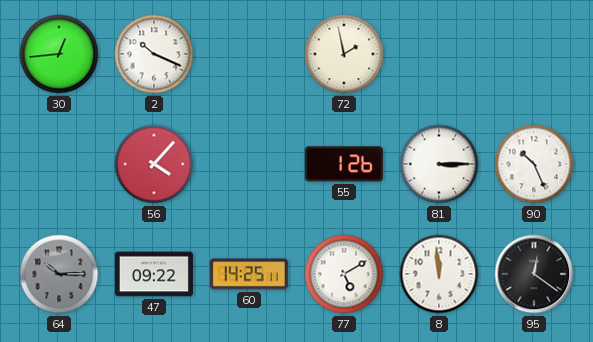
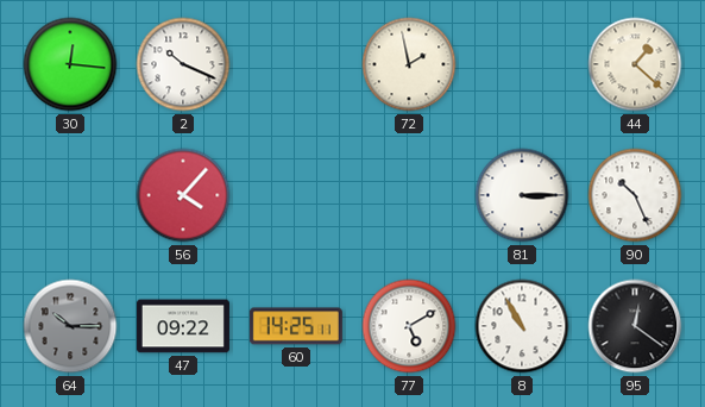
30: 12:44 -> 12:16
44: none -> 1:22
55: 1:26 -> none
8: 11:59 -> 10:55
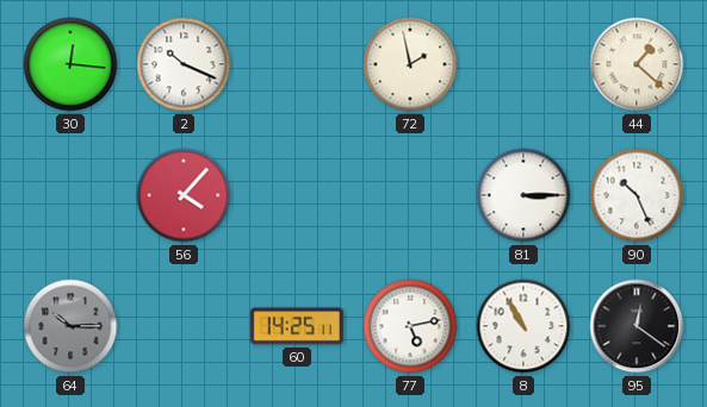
47: 09:22 -> none
77: 5:10 -> 5:13
